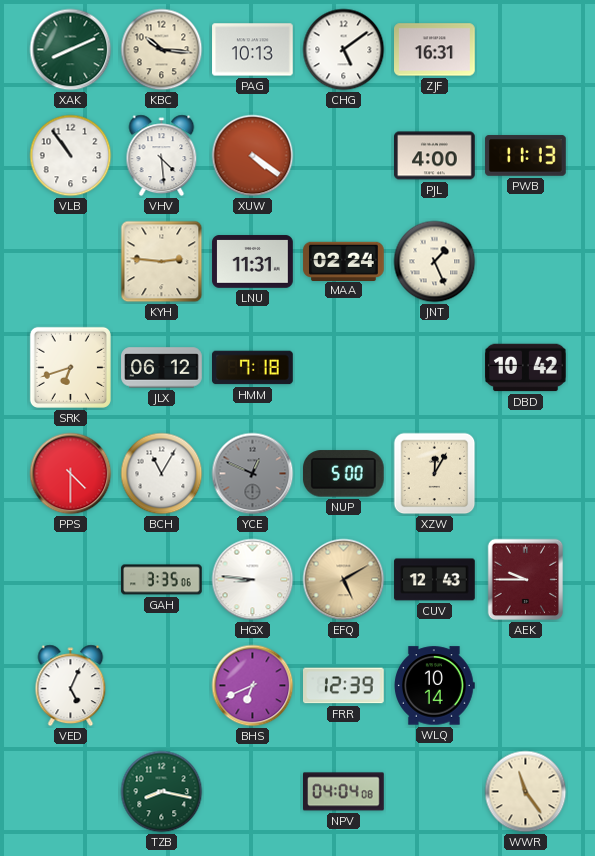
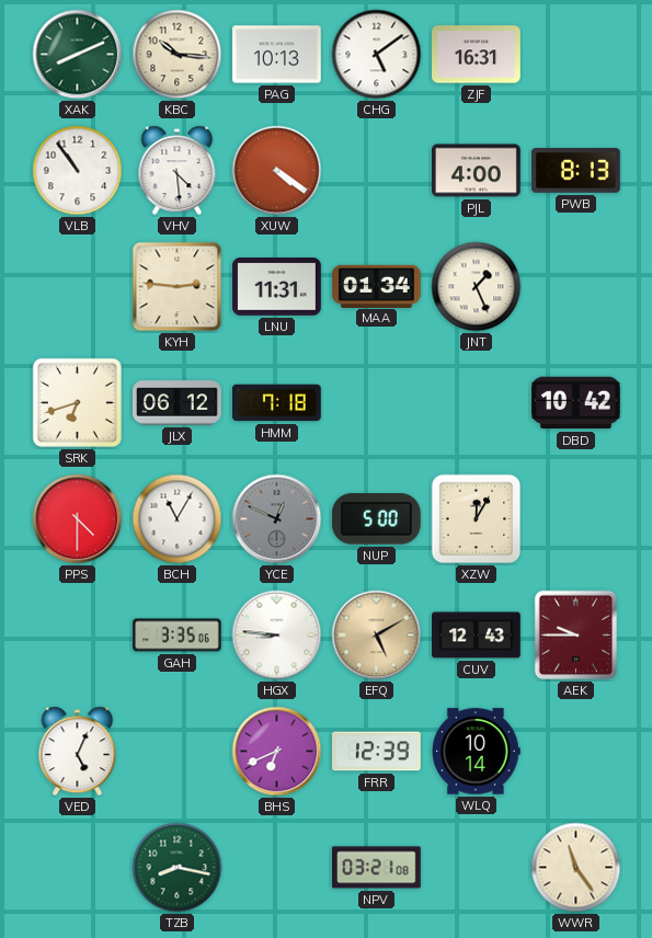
PWB: 11:13 -> 8:13
MAA: 02:24 -> 01:34
NPV: 04:04 -> 03:21
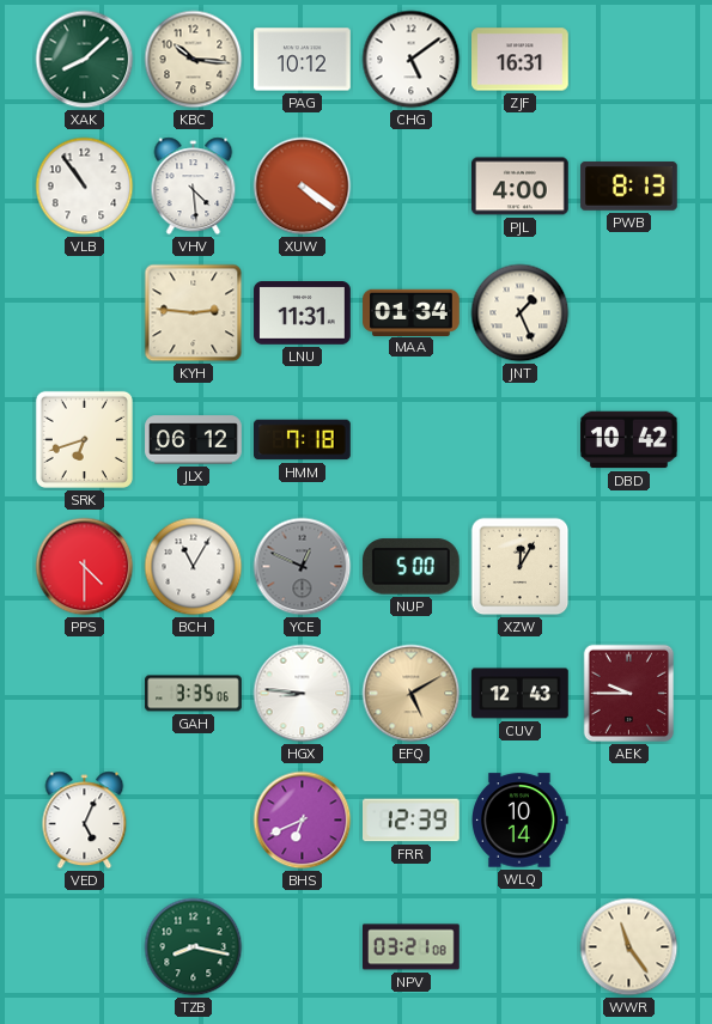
XAK: 8:11 -> 8:08
PAG: 10:13 -> 10:12
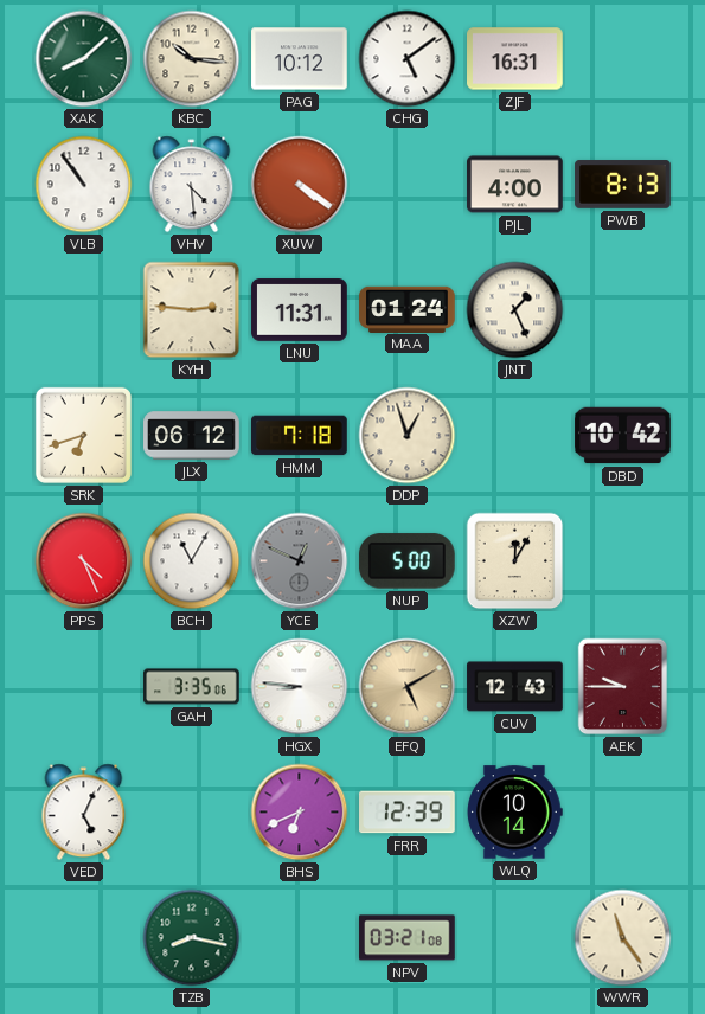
MAA: 01:34 -> 01:24
DDP: none -> 12:57
PPS: 4:30 -> 4:26
